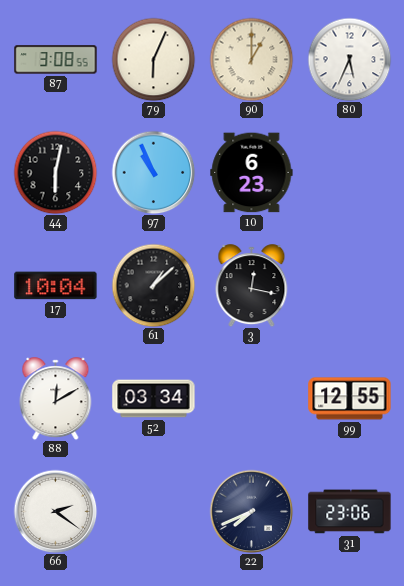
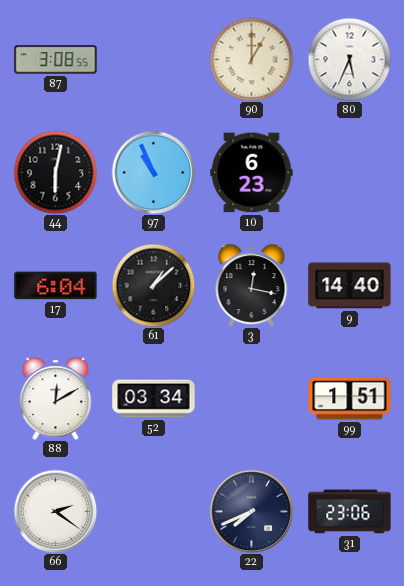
79: 6:04 -> none
17: 10:04 -> 6:04
9: none -> 14:40
99: 12:55 -> 1:51
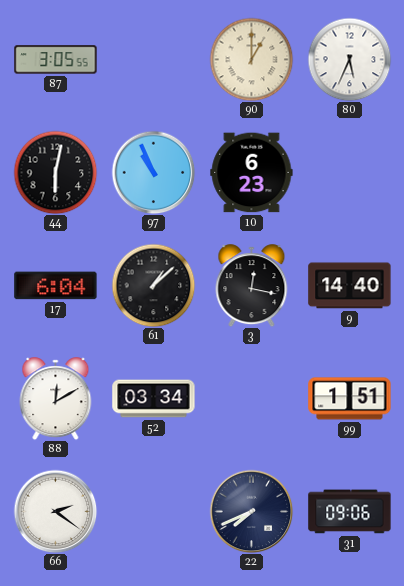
87: 3:08 -> 3:05
31: 23:06 -> 09:06
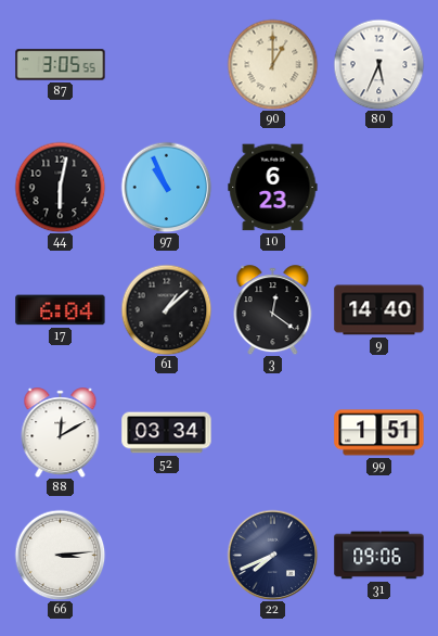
3: 12:17 -> 12:21
66: 2:21 -> 3:14
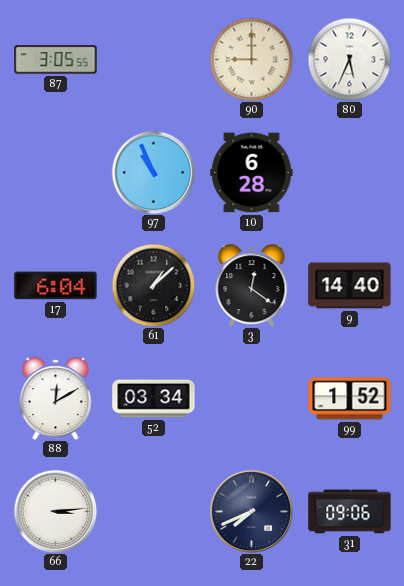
90: 1:00 -> 9:00
44: 6:02 -> none
10: 6:23 -> 6:28
99: 1:51 -> 1:52
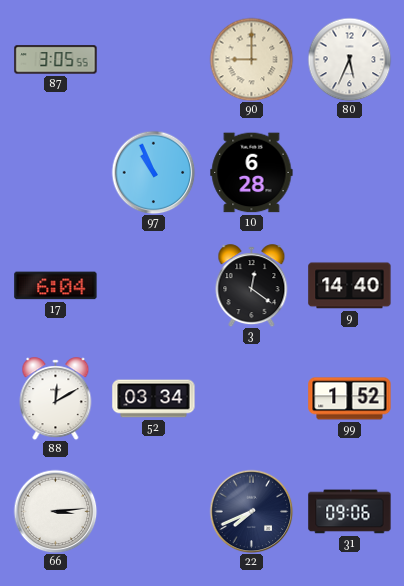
61: 1:08 -> none
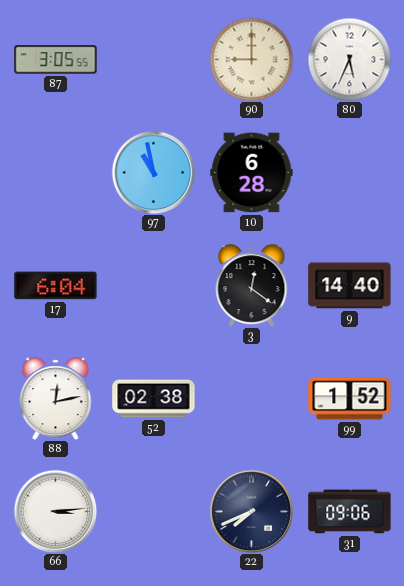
97: 10:56 -> 10:58
88: 12:10 -> 12:13
52: 03:34 -> 02:38
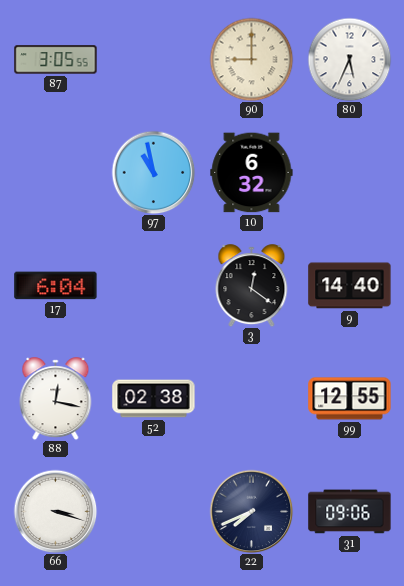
10: 6:28 -> 6:32
88: 12:13 -> 12:17
99: 1:52 -> 12:55
66: 3:14 -> 3:18
